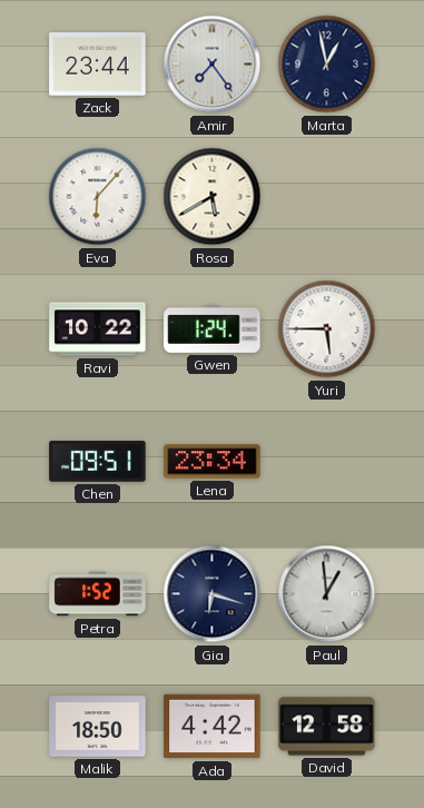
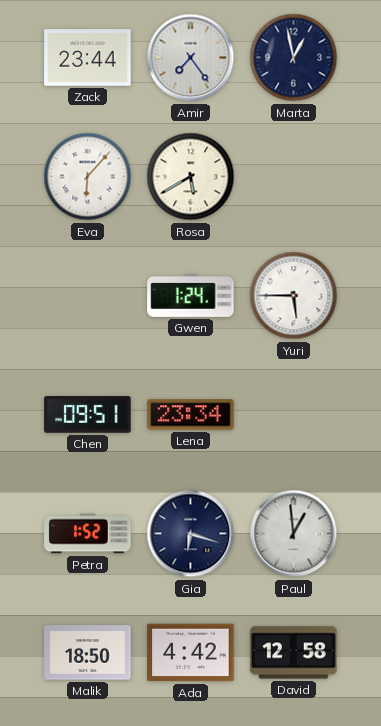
Ravi: 10:22 -> none
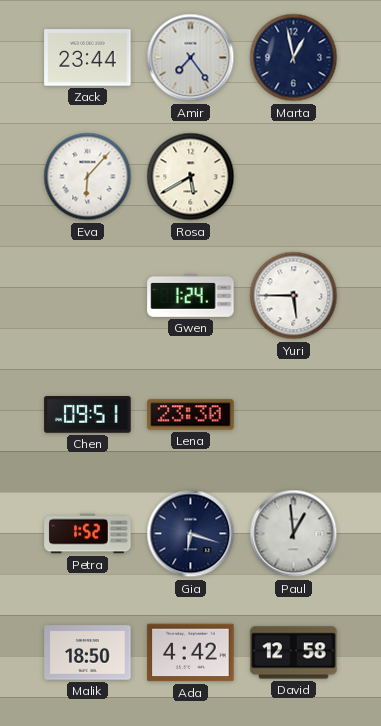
Lena: 23:34 -> 23:30
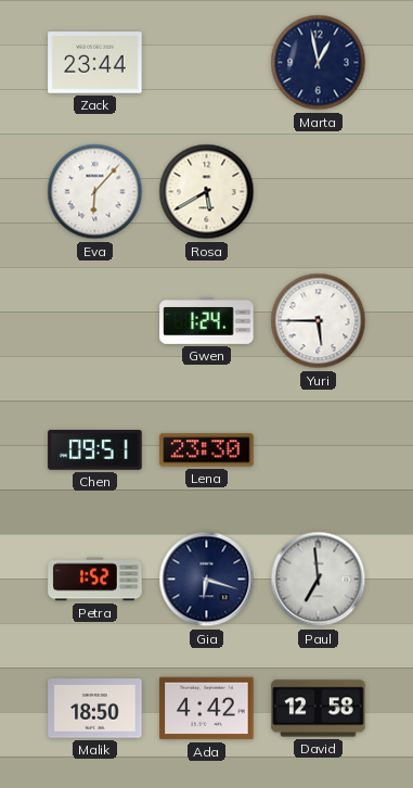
Amir: 7:24 -> none
Paul: 12:59 -> 6:59
